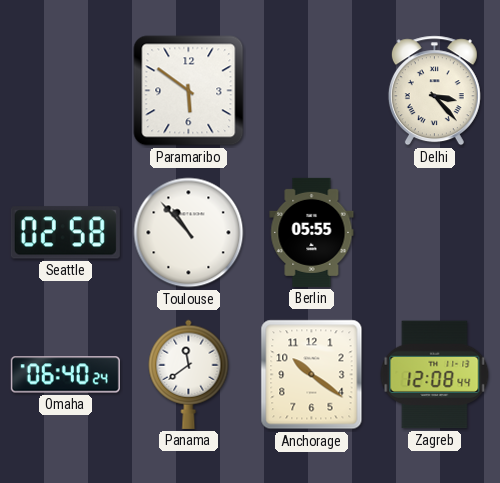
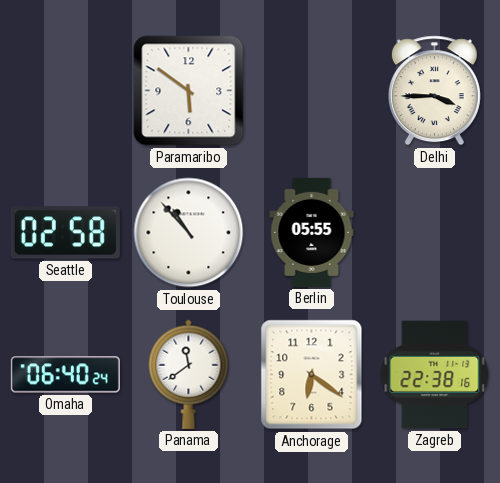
Delhi: 3:23 -> 3:45
Anchorage: 10:21 -> 6:21
Zagreb: 12:08 -> 22:38
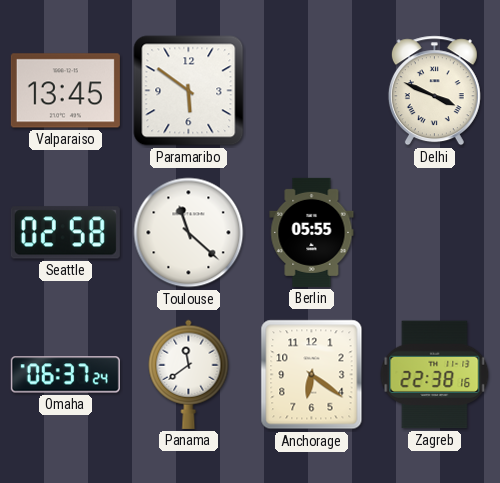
Valparaiso: none -> 13:45
Delhi: 3:45 -> 3:49
Toulouse: 10:53 -> 11:22
Omaha: 06:40 -> 06:37
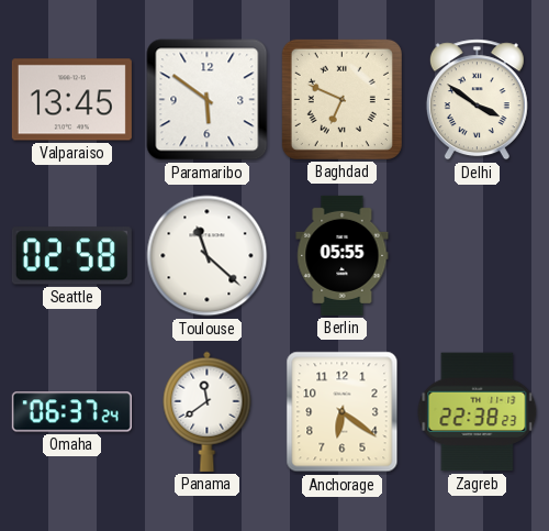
Baghdad: none -> 6:49
Delhi: 3:49 -> 3:51
Zagreb: 22:38:16 -> 22:38:23
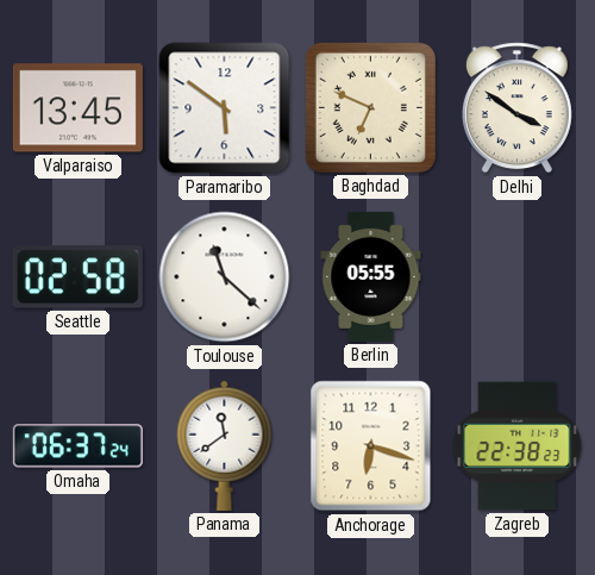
Anchorage: 6:21 -> 6:18
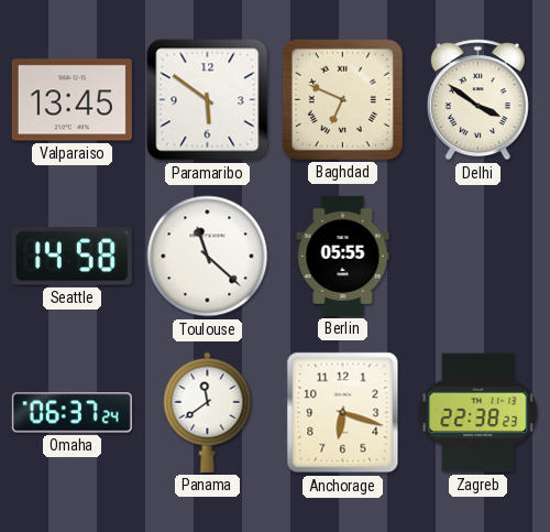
Seattle: 02:58 -> 14:58
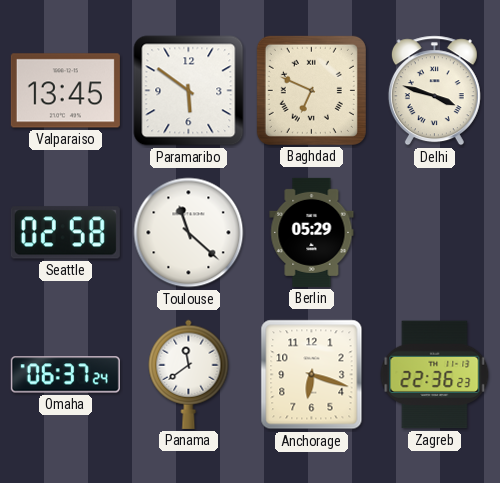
Delhi: 3:51 -> 3:48
Seattle: 14:58 -> 02:58
Berlin: 05:55 -> 05:29
Zagreb: 22:38 -> 22:36
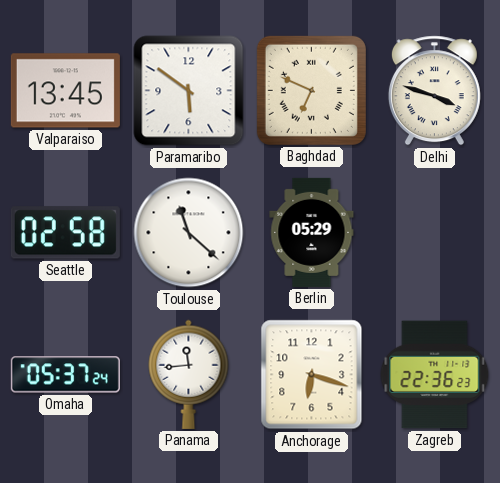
Omaha: 06:37 -> 05:37
Panama: 11:39 -> 11:44
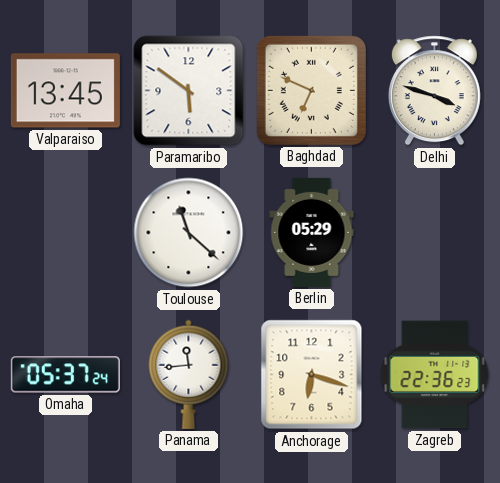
Seattle: 02:58 -> none
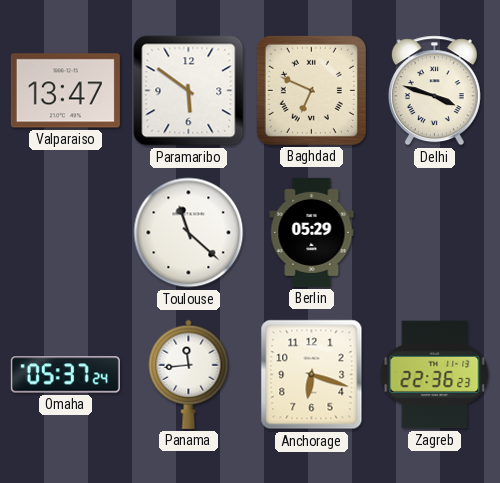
Valparaiso: 13:45 -> 13:47
